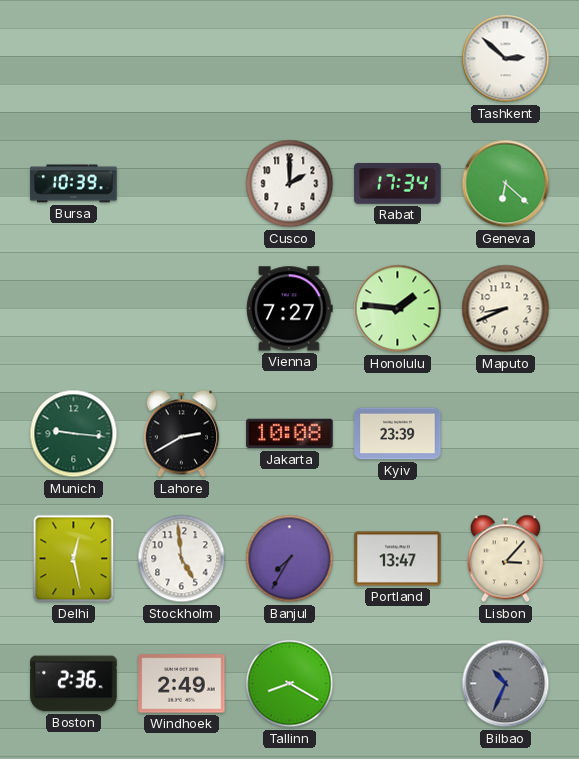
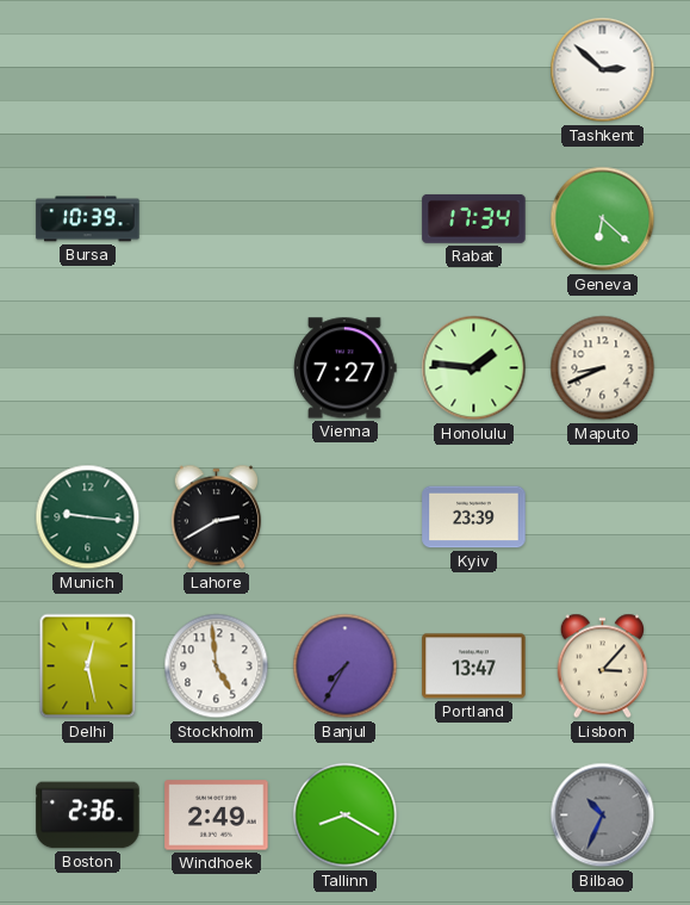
Cusco: 2:00 -> none
Jakarta: 10:08 -> none
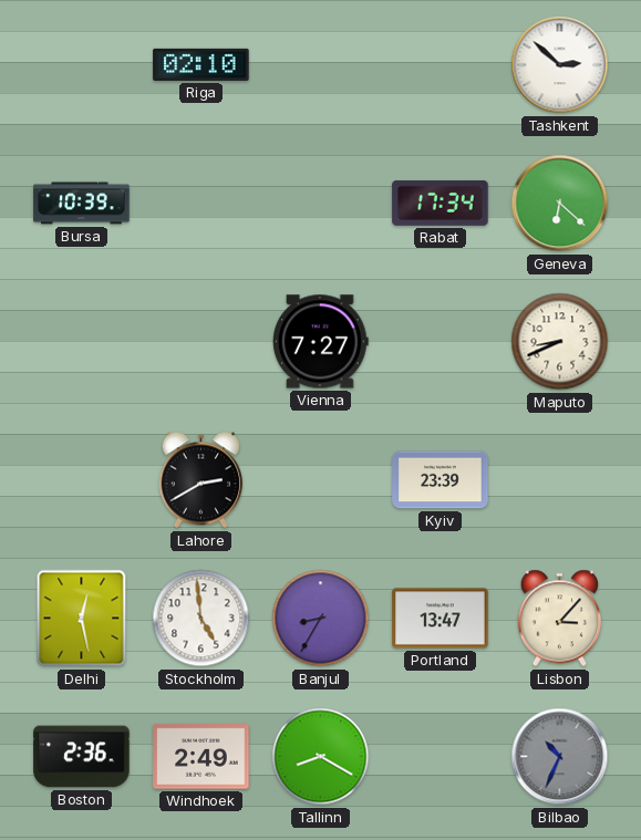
Riga: none -> 02:10
Honolulu: 1:46 -> none
Munich: 9:16 -> none
Banjul: 7:35 -> 8:35
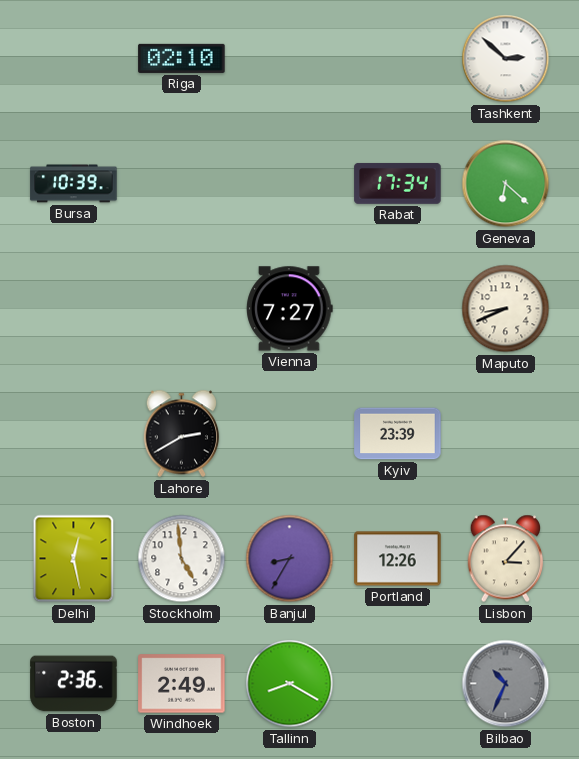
Portland: 13:47 -> 12:26
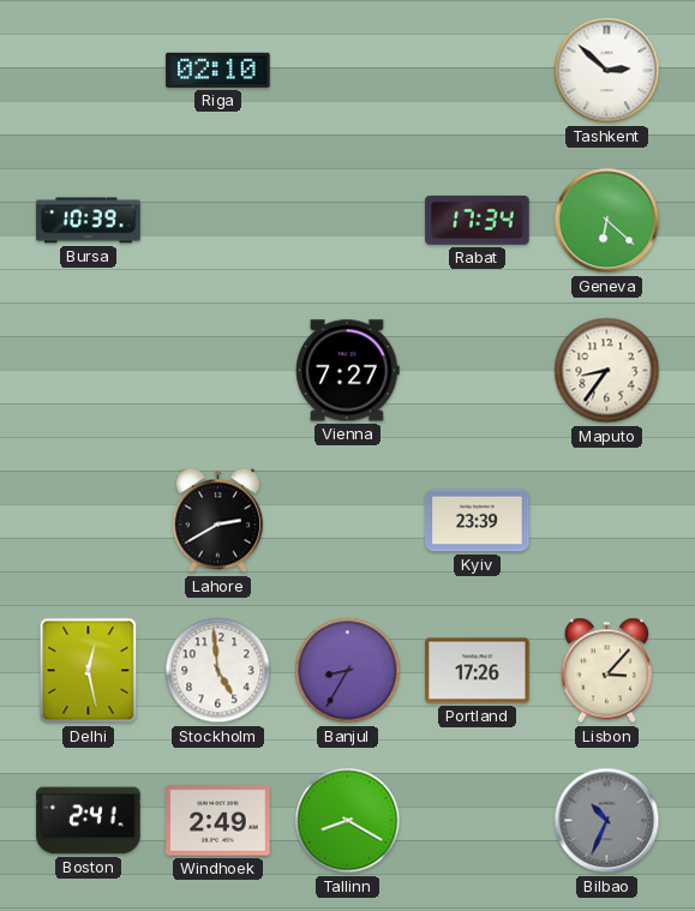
Maputo: 8:41 -> 8:36
Portland: 12:26 -> 17:26
Boston: 2:36 -> 2:41
